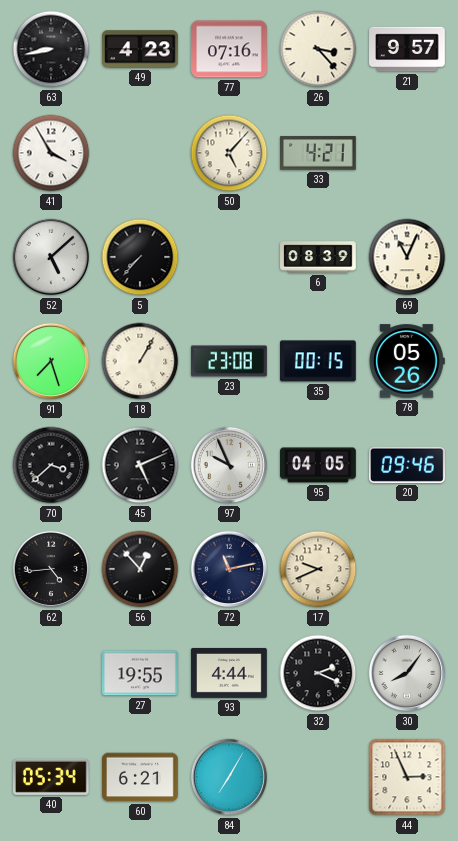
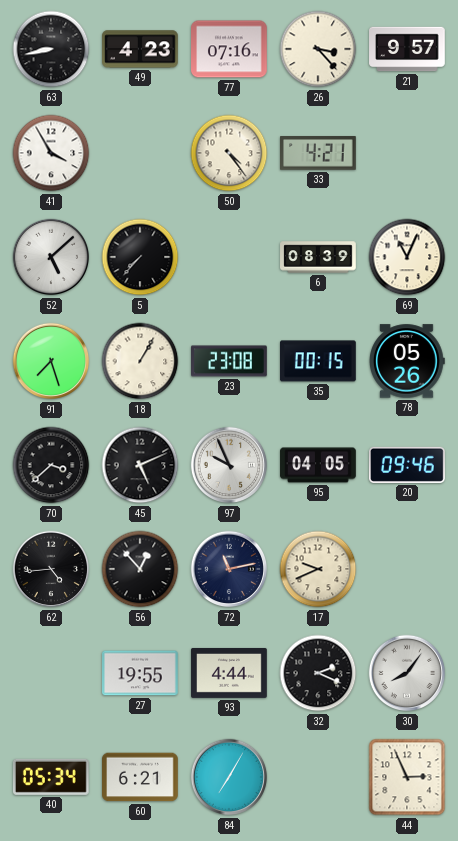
50: 5:07 -> 4:24
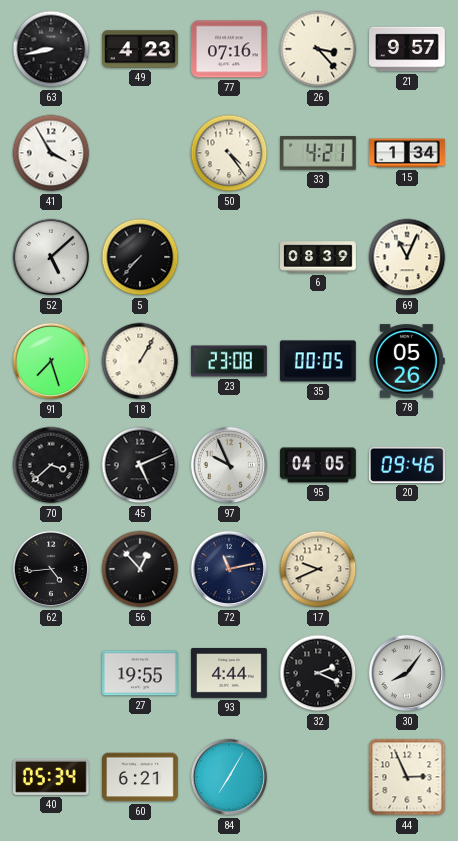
15: none -> 1:34
35: 00:15 -> 00:05
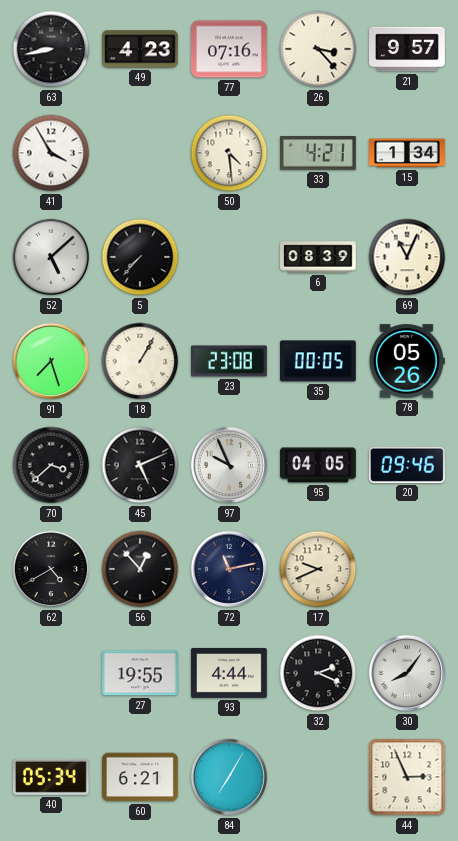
50: 4:24 -> 4:29
62: 4:44 -> 4:40
